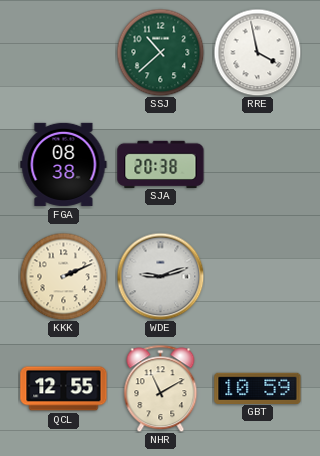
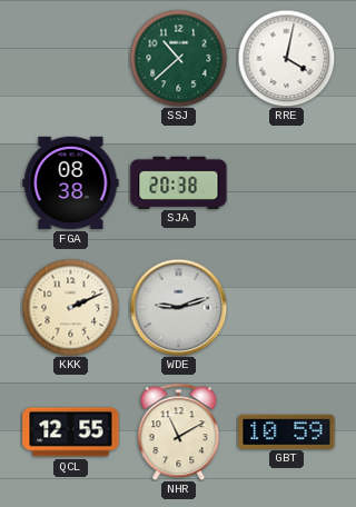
RRE: 3:58 -> 4:02
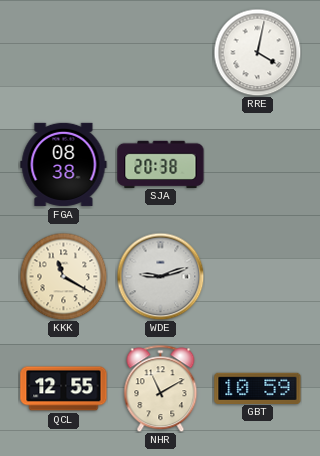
SSJ: 10:38 -> none
KKK: 2:11 -> 11:20
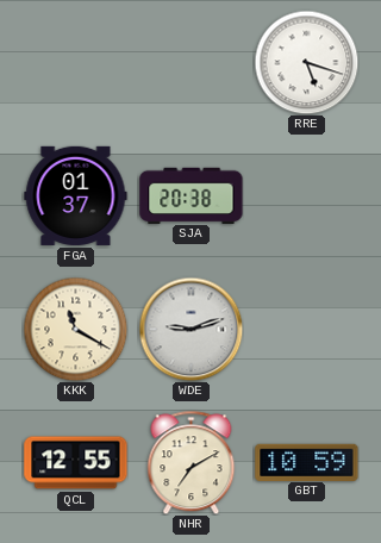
RRE: 4:02 -> 5:18
FGA: 08:38 -> 01:37
NHR: 11:10 -> 7:10
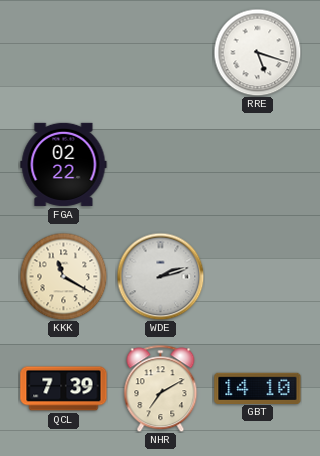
FGA: 01:37 -> 02:22
SJA: 20:38 -> none
WDE: 9:12 -> 2:12
QCL: 12:55 -> 7:39
GBT: 10:59 -> 14:10
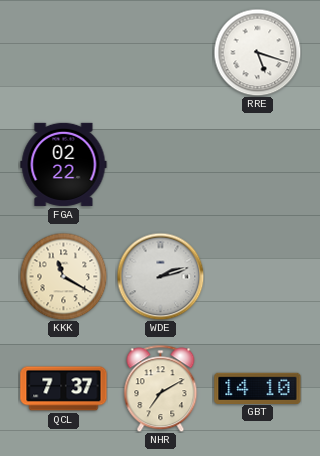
QCL: 7:39 -> 7:37
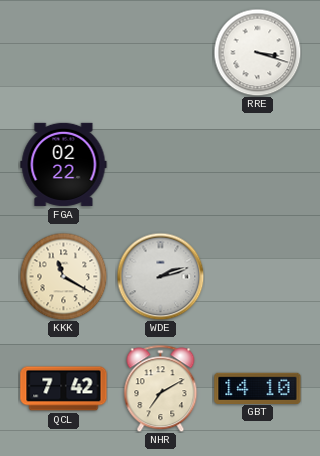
RRE: 5:18 -> 3:18
QCL: 7:37 -> 7:42
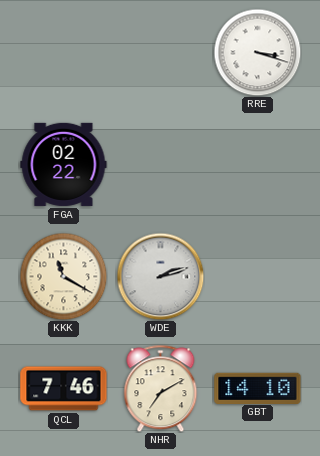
QCL: 7:42 -> 7:46
